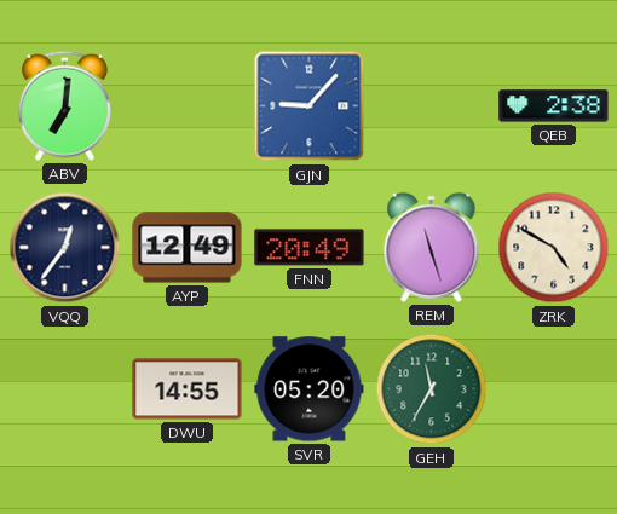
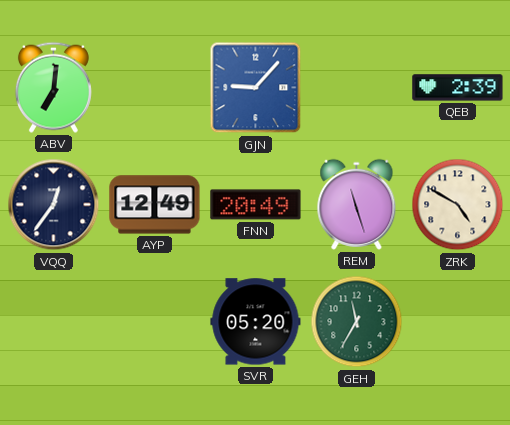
QEB: 2:38 -> 2:39
DWU: 14:55 -> none
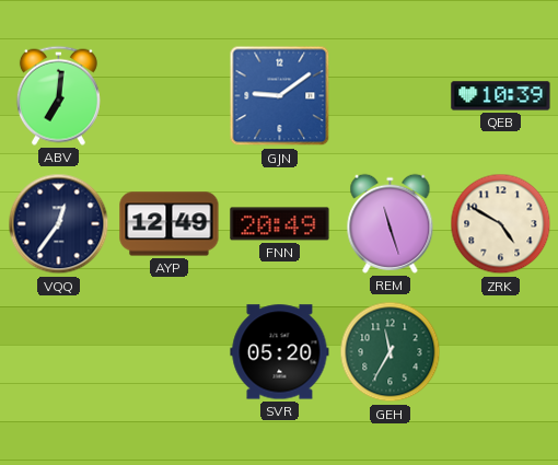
GJN: 9:07 -> 9:09
QEB: 2:39 -> 10:39
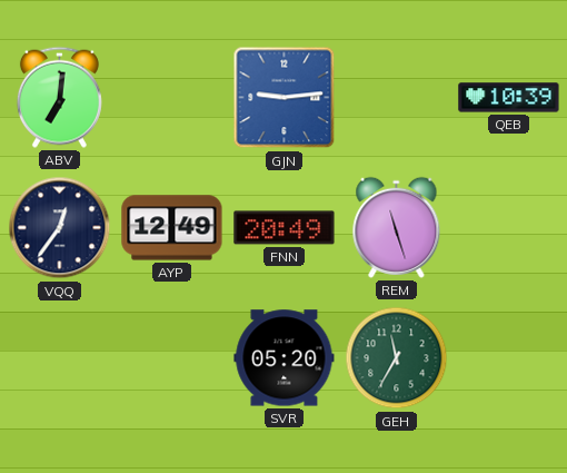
GJN: 9:09 -> 9:14
ZRK: 4:50 -> none
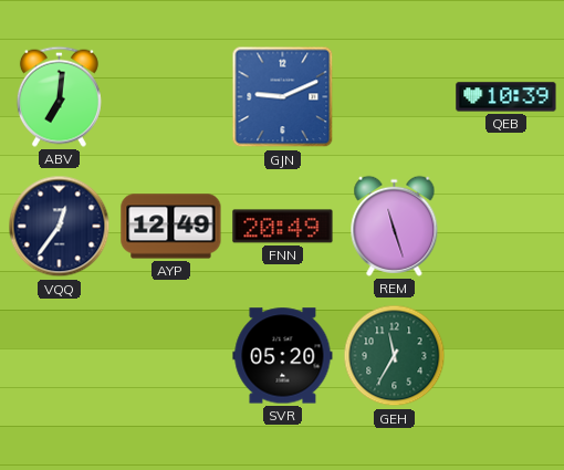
GJN: 9:14 -> 9:11
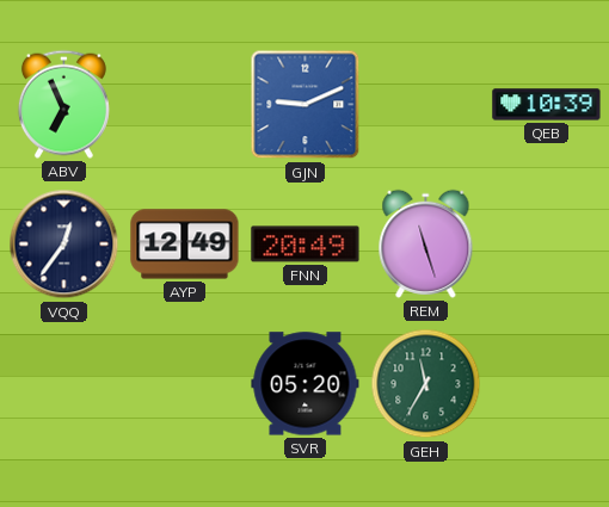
ABV: 7:01 -> 6:56
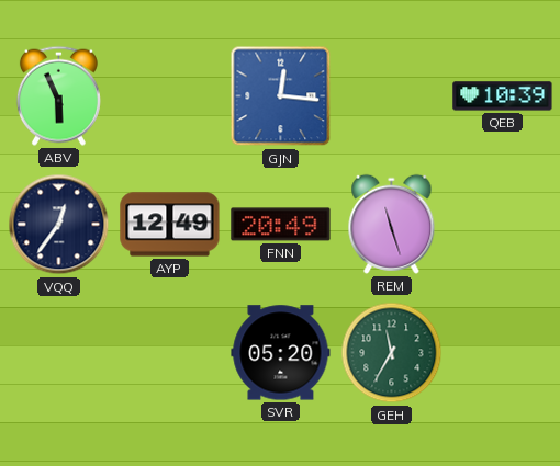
ABV: 6:56 -> 5:56
GJN: 9:11 -> 12:16
